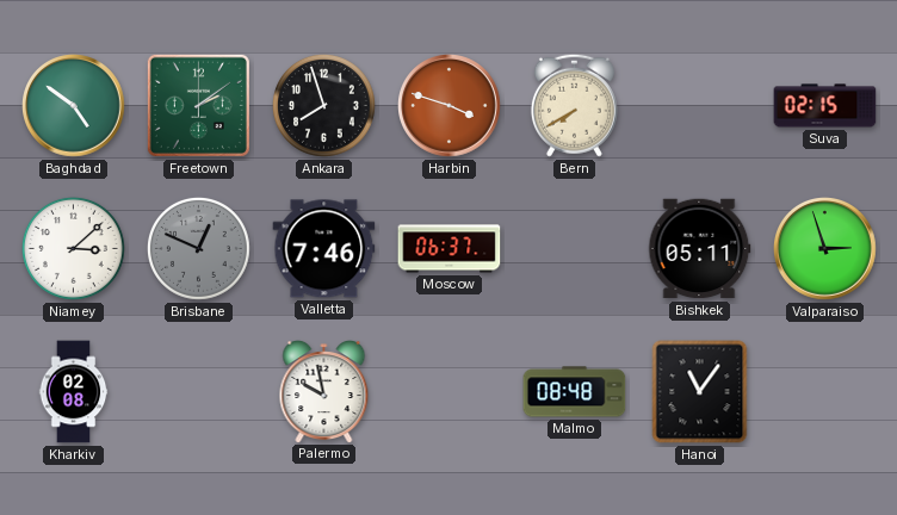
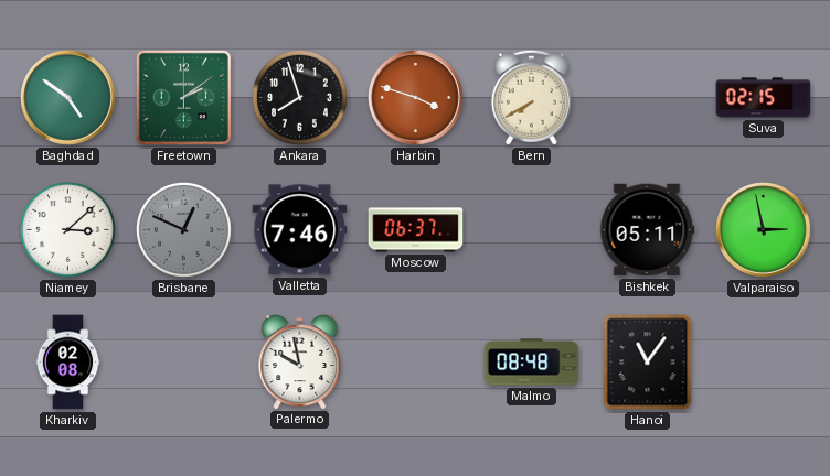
Valparaiso: 2:57 -> 2:58
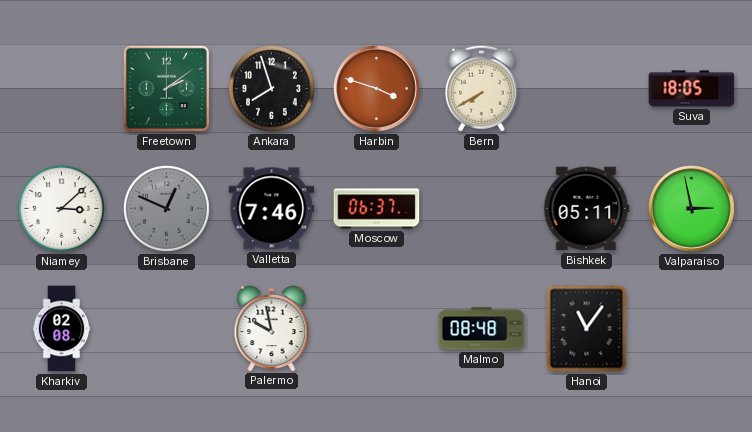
Baghdad: 4:51 -> none
Suva: 02:15 -> 18:05
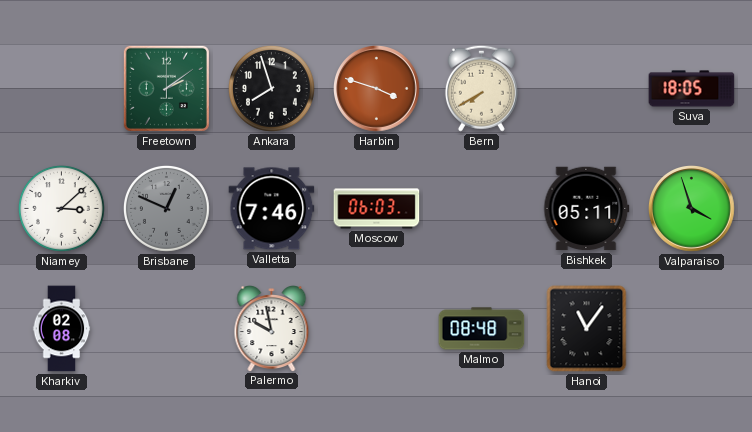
Moscow: 06:37 -> 06:03
Valparaiso: 2:58 -> 3:57
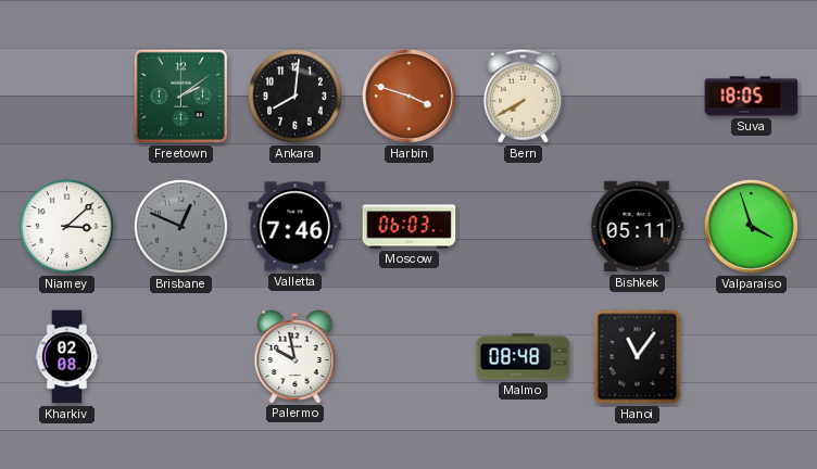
Ankara: 7:57 -> 8:01
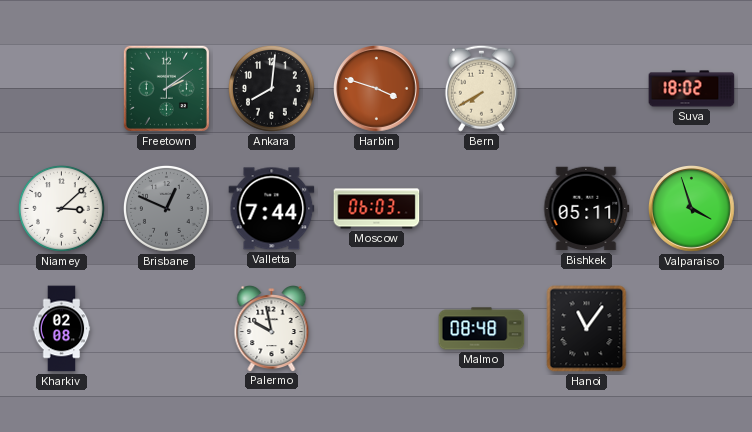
Suva: 18:05 -> 18:02
Valletta: 7:46 -> 7:44
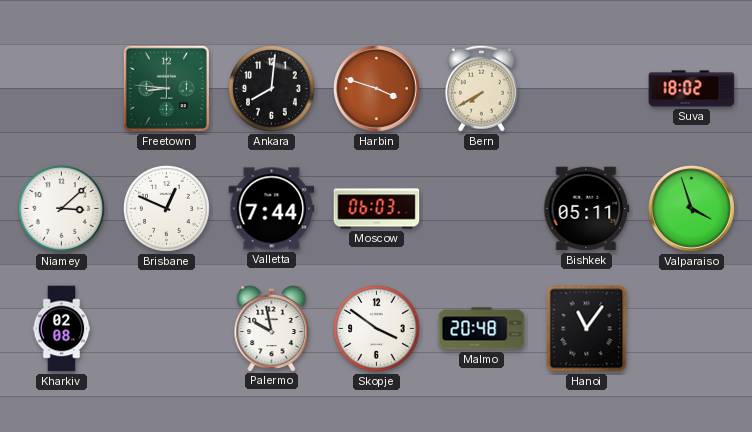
Freetown: 2:09 -> 8:46
Brisbane dial: grey -> white
Skopje: none -> 3:51
Malmo: 08:48 -> 20:48
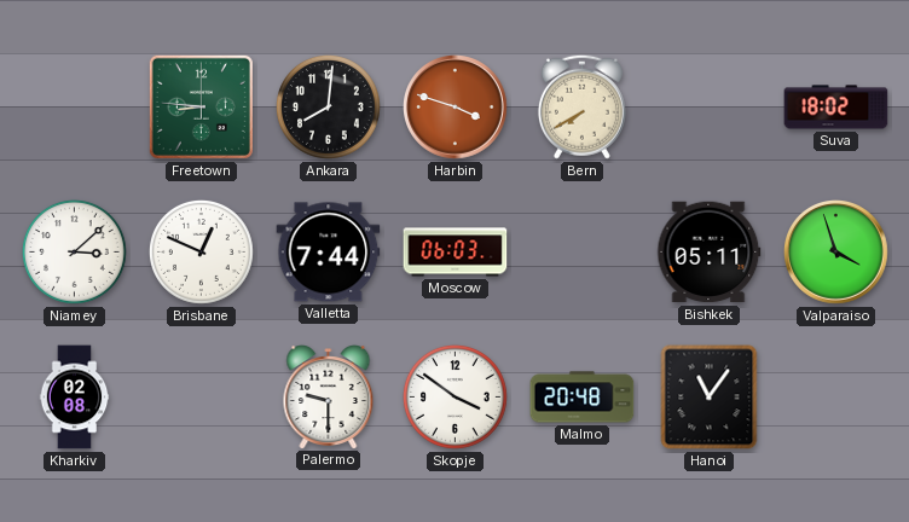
Palermo: 9:58 -> 9:30
